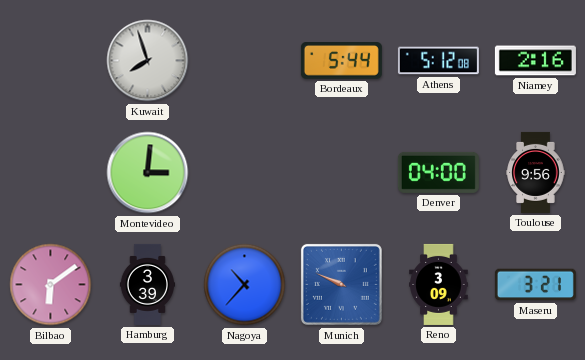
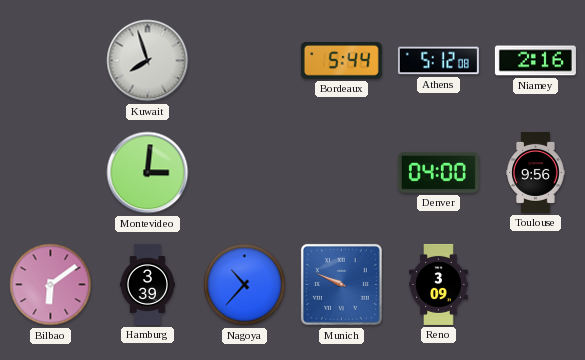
Maseru: 3:21 -> none
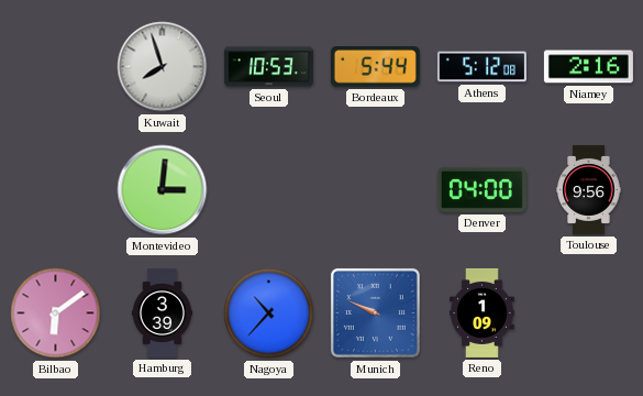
Seoul: none -> 10:53
Reno: 3:09 -> 1:09
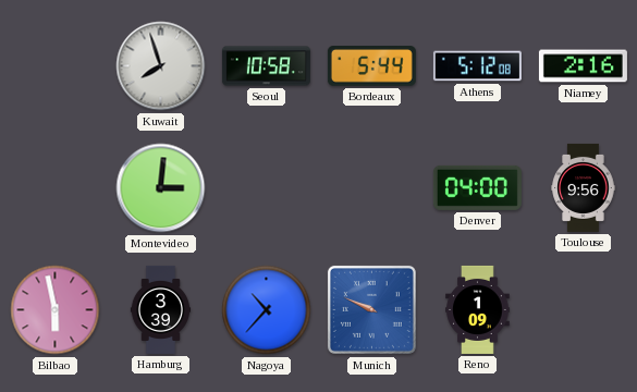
Seoul: 10:53 -> 10:58
Bilbao: 6:09 -> 5:58
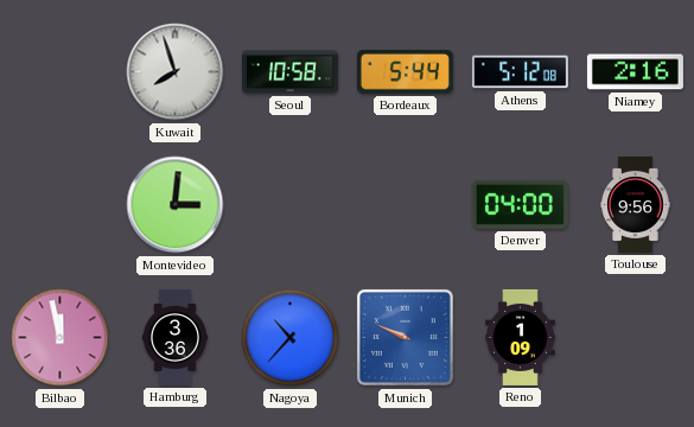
Bilbao: 5:58 -> 11:58
Hamburg: 3:39 -> 3:36
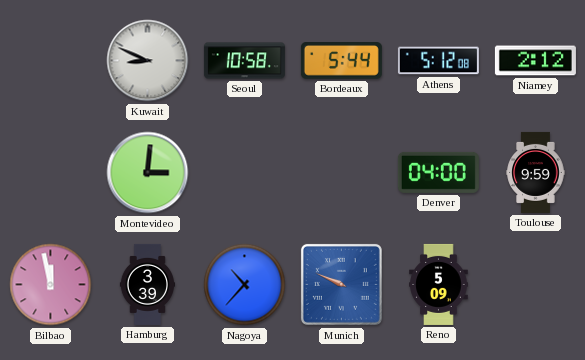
Kuwait: 7:57 -> 8:49
Niamey: 2:16 -> 2:12
Toulouse: 9:56 -> 9:59
Hamburg: 3:36 -> 3:39
Reno: 1:09 -> 5:09
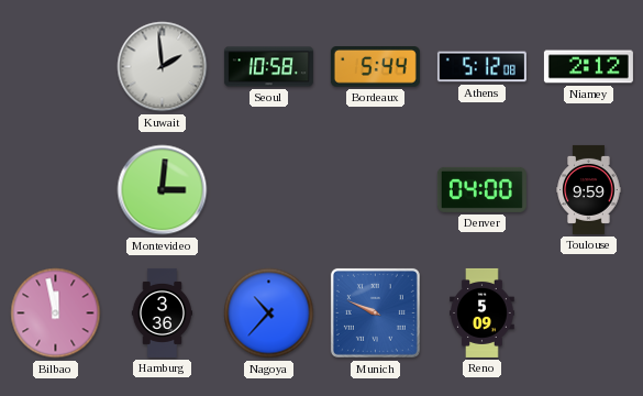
Kuwait: 8:49 -> 1:59
Hamburg: 3:39 -> 3:36
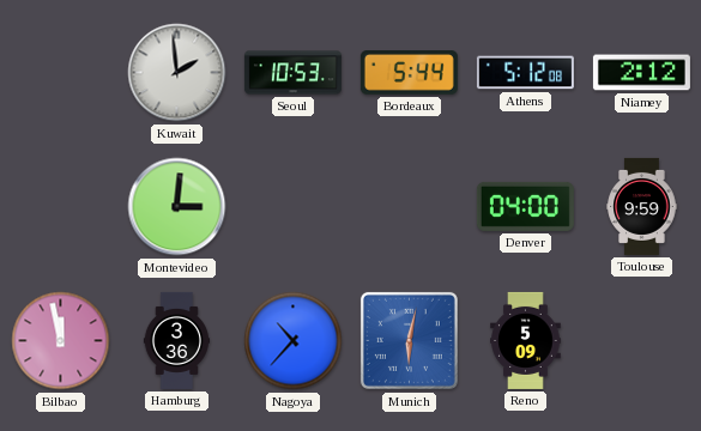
Seoul: 10:58 -> 10:53
Munich: 9:49 -> 6:02
